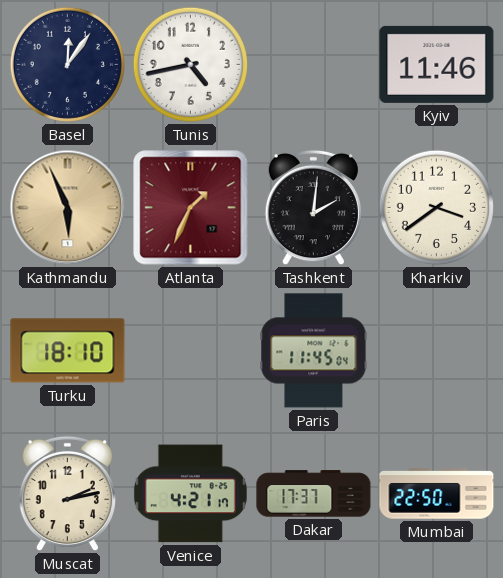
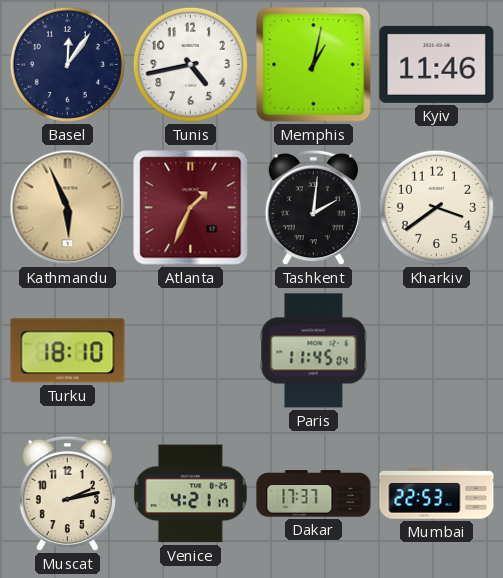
Memphis: none -> 1:02
Mumbai: 22:50 -> 22:53
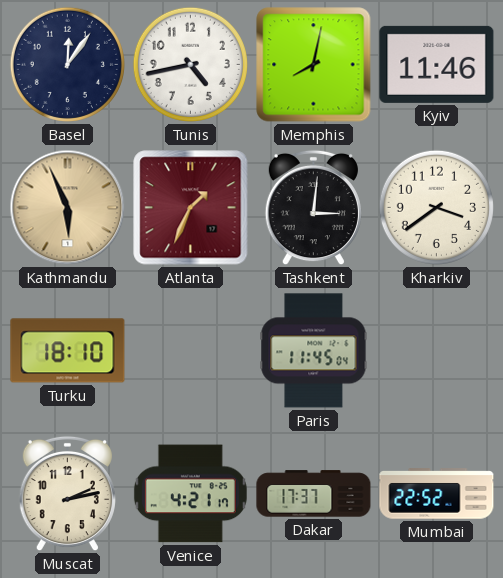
Memphis: 1:02 -> 8:02
Tashkent: 2:01 -> 3:01
Mumbai: 22:53 -> 22:52
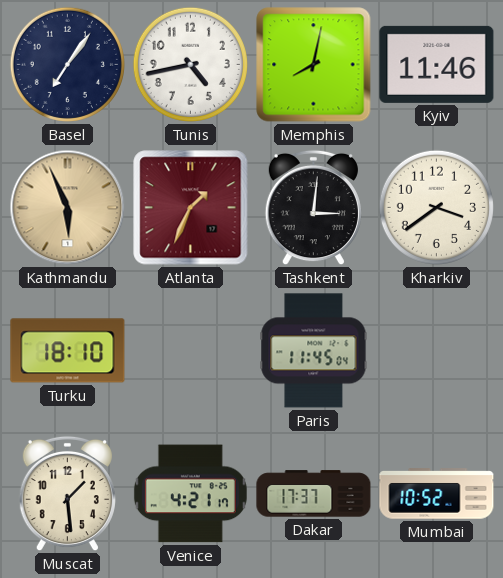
Basel: 12:06 -> 7:06
Muscat: 2:13 -> 1:29
Mumbai: 22:52 -> 10:52
